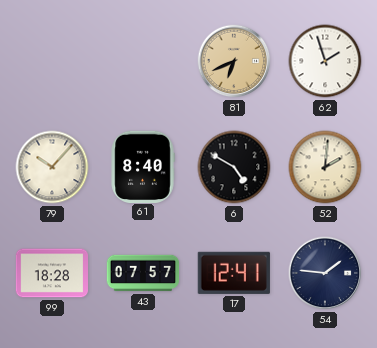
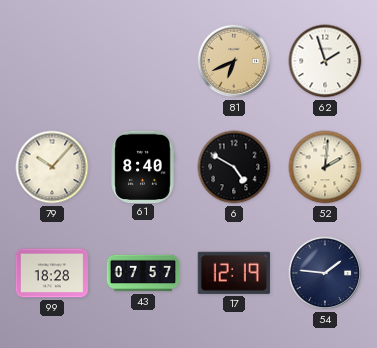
17: 12:41 -> 12:19
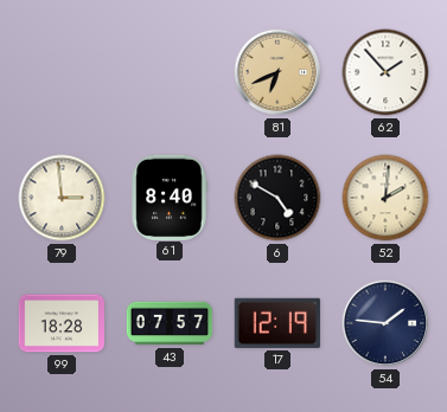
62: 1:57 -> 1:53
79: 10:07 -> 2:59
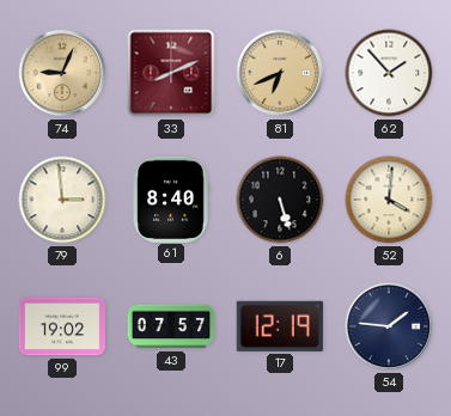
74: none -> 9:04
33: none -> 8:11
6: 4:50 -> 5:27
52: 2:01 -> 4:01
99: 18:28 -> 19:02
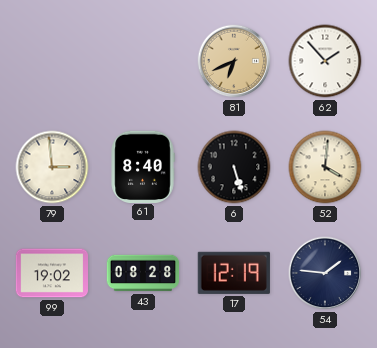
74: 9:04 -> none
33: 8:11 -> none
43: 07:57 -> 08:28
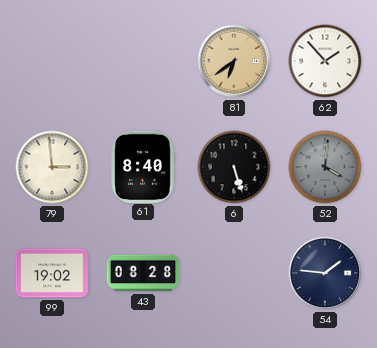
81: 6:41 -> 6:39
52 dial: cream -> grey
17: 12:19 -> none
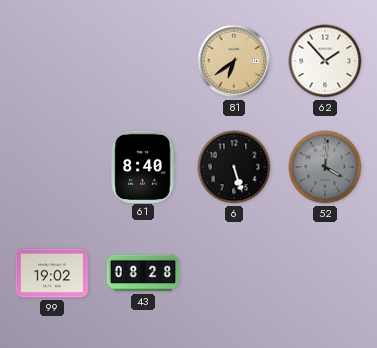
79: 2:59 -> none
54: 1:46 -> none
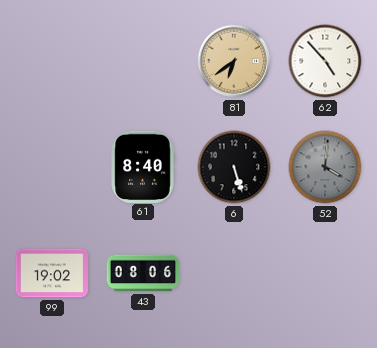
62: 1:53 -> 4:53
43: 08:28 -> 08:06
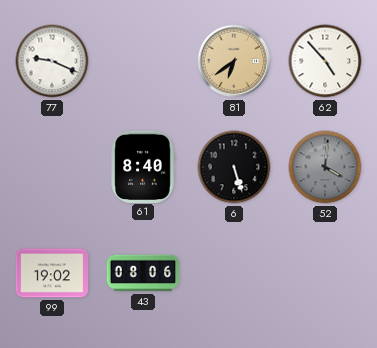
77: none -> 9:19
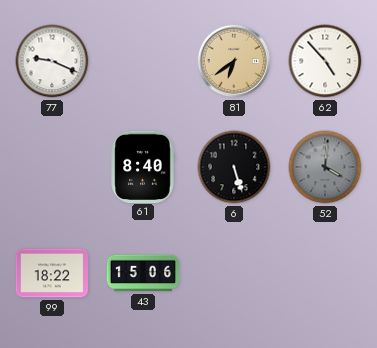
99: 19:02 -> 18:22
43: 08:06 -> 15:06
